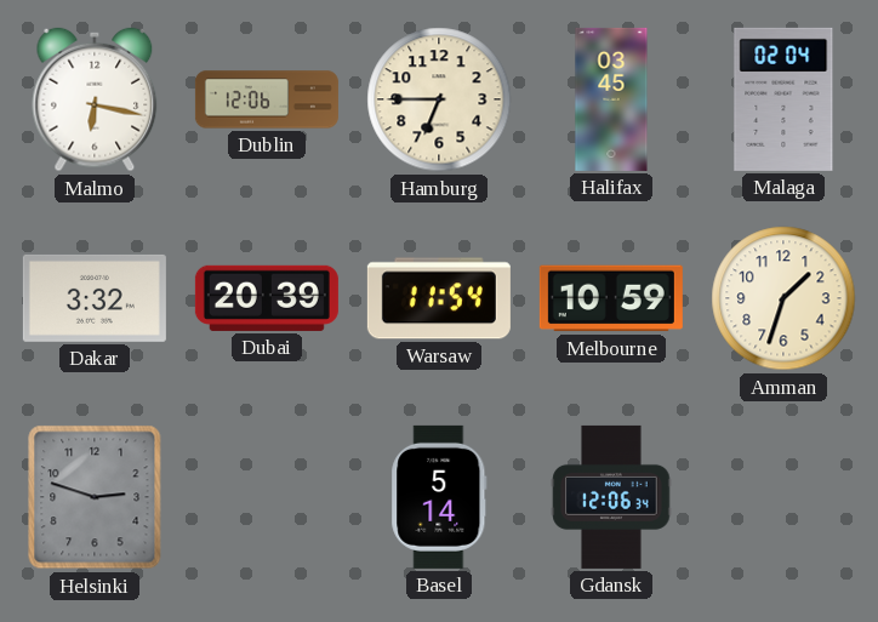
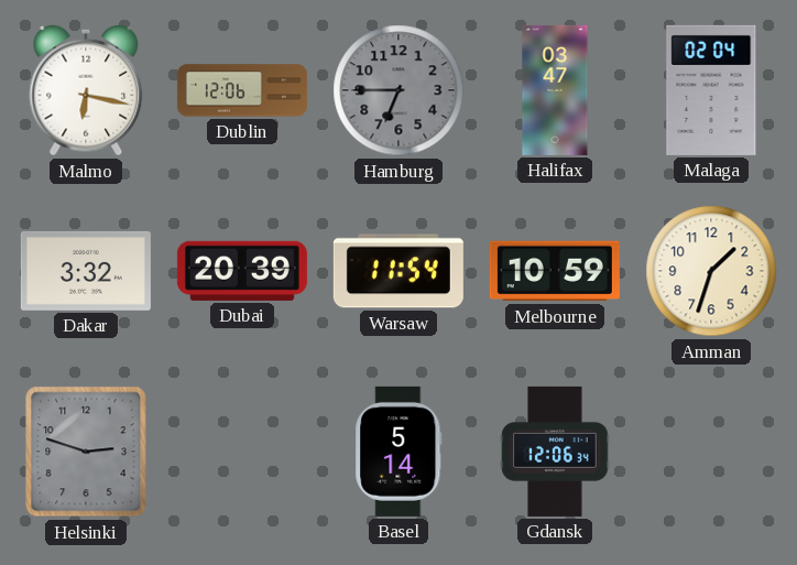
Hamburg dial: cream -> grey
Halifax: 03:45 -> 03:47
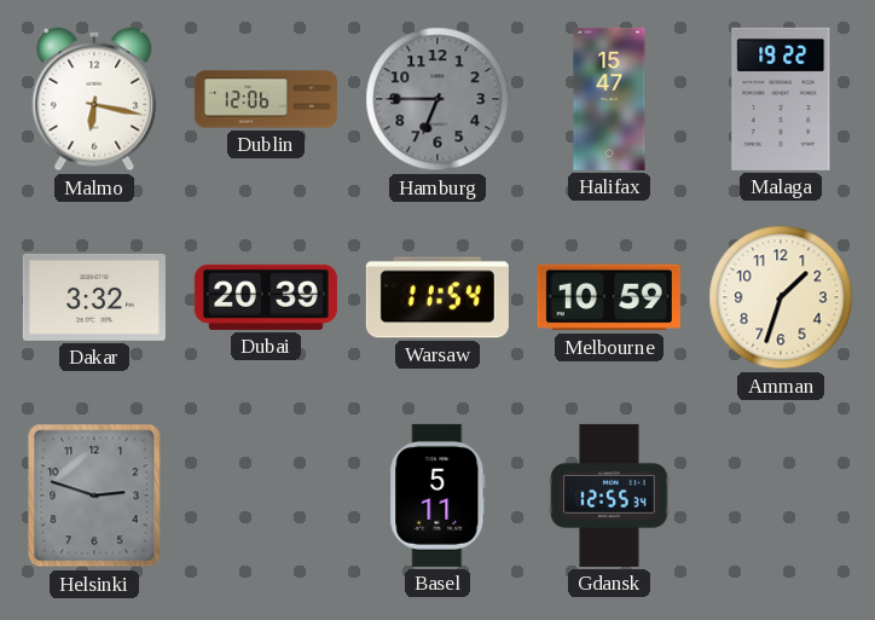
Halifax: 03:47 -> 15:47
Malaga: 02:04 -> 19:22
Basel: 5:14 -> 5:11
Gdansk: 12:06 -> 12:55
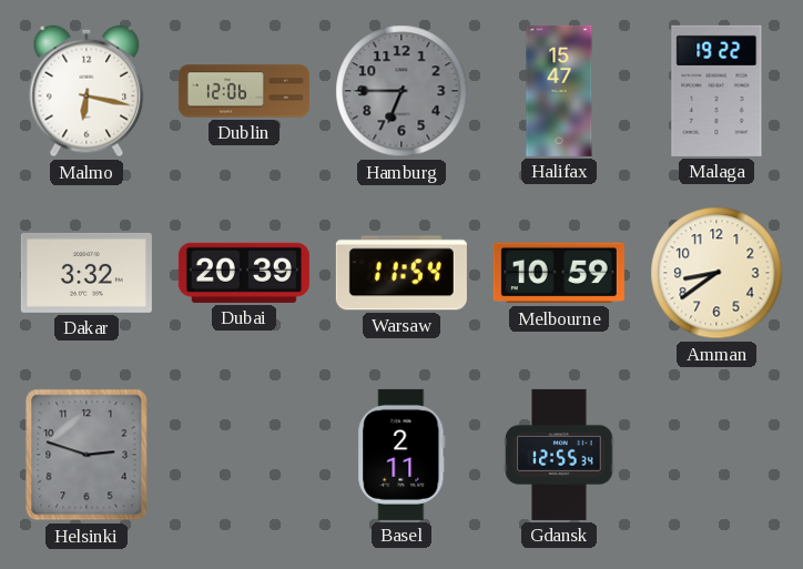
Amman: 1:33 -> 8:39
Basel: 5:11 -> 2:11
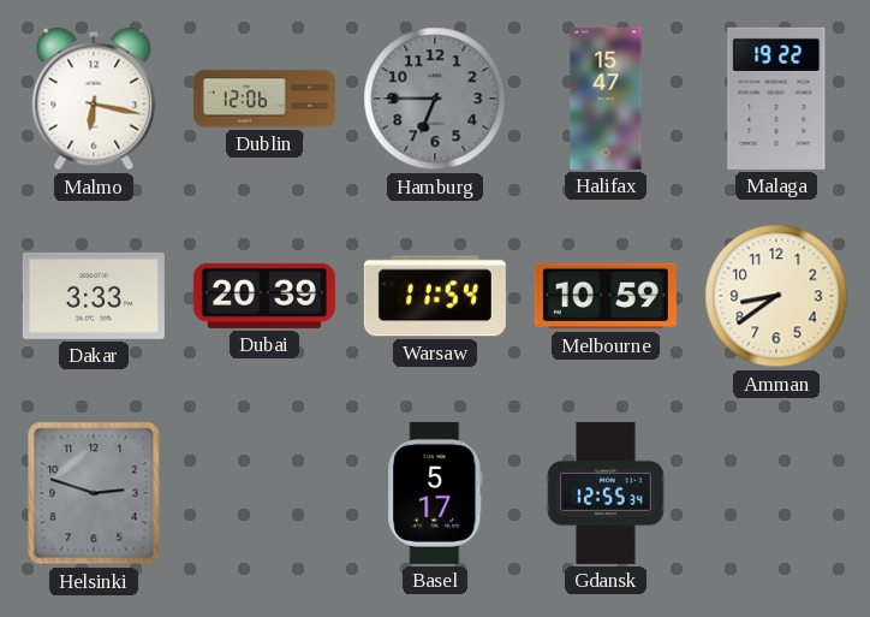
Dakar: 3:32 -> 3:33
Basel: 2:11 -> 5:17
